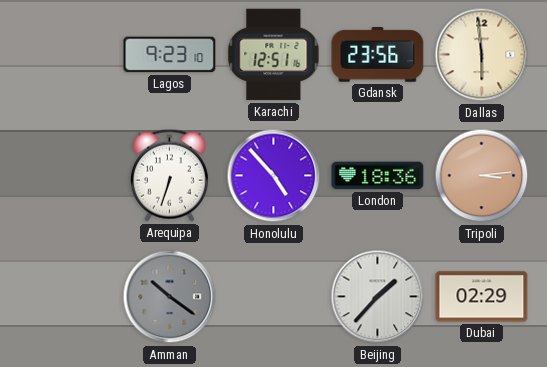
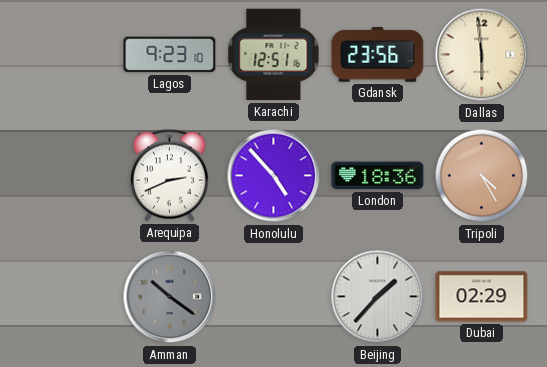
Arequipa: 6:33 -> 2:41
Tripoli: 3:14 -> 4:25
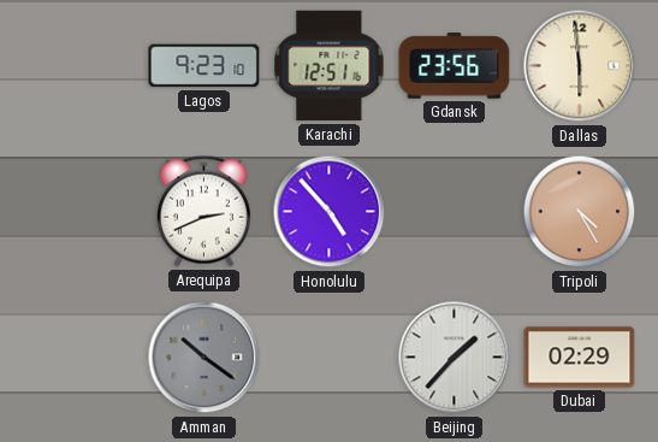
London: 18:36 -> none
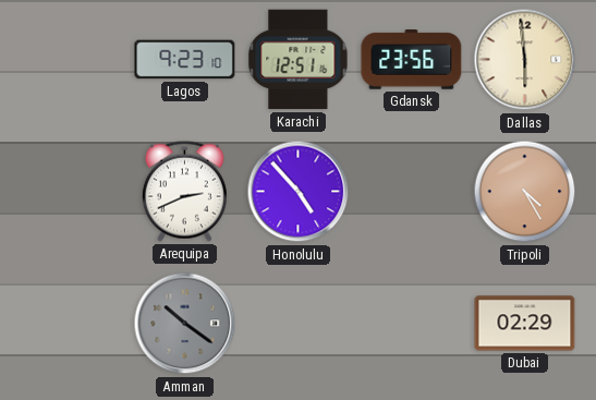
Beijing: 1:37 -> none
